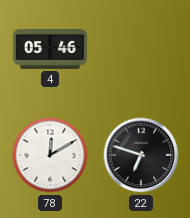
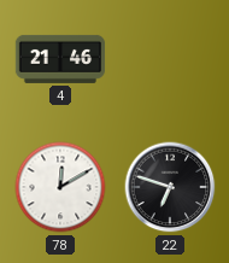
4: 05:46 -> 21:46
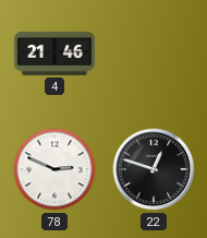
78: 12:10 -> 2:49
22: 6:48 -> 12:48
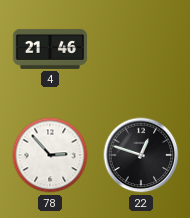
78: 2:49 -> 2:53
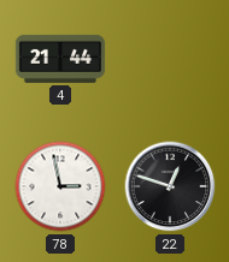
4: 21:46 -> 21:44
78: 2:53 -> 2:58
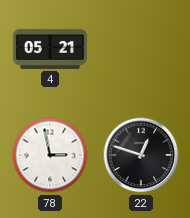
4: 21:44 -> 05:21
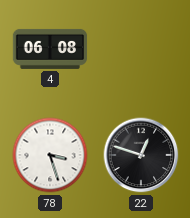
4: 05:21 -> 06:08
78: 2:58 -> 3:27
